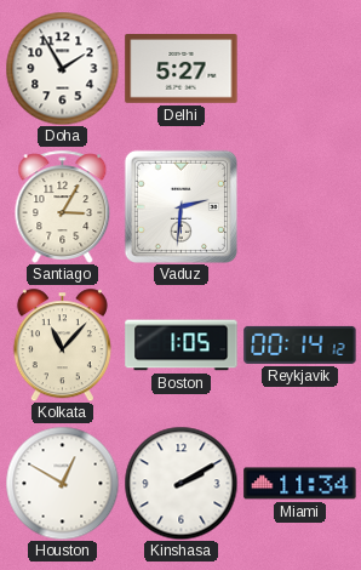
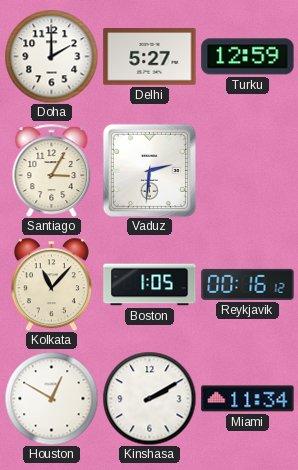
Doha: 1:55 -> 2:00
Turku: none -> 12:59
Reykjavik: 00:14 -> 00:16
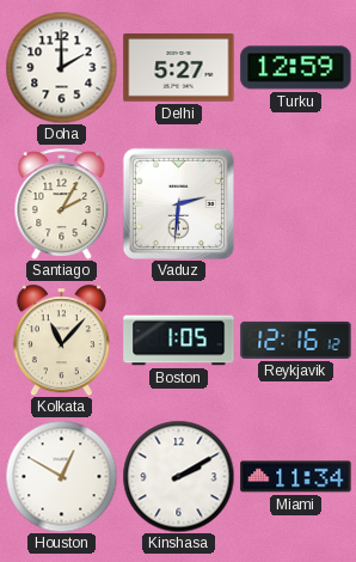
Santiago: 3:05 -> 2:05
Reykjavik: 00:16 -> 12:16
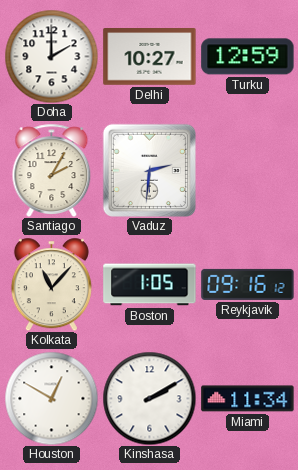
Delhi: 5:27 -> 10:27
Reykjavik: 12:16 -> 09:16
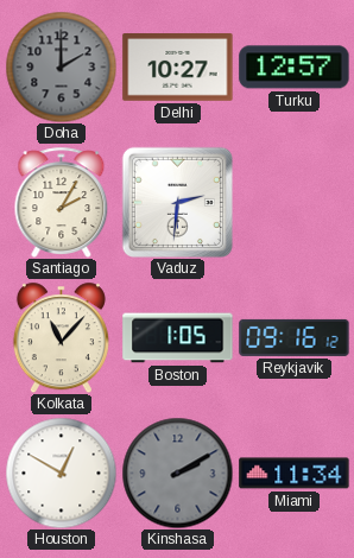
Doha dial: white -> grey
Turku: 12:59 -> 12:57
Kinshasa dial: white -> grey
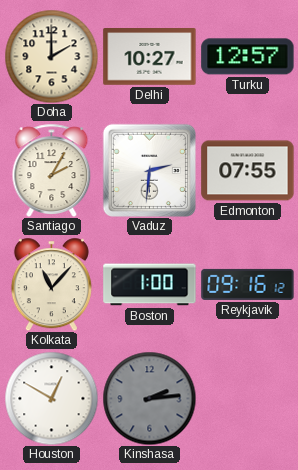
Doha dial: grey -> cream
Edmonton: none -> 07:55
Boston: 1:05 -> 1:00
Kinshasa: 2:10 -> 2:14
Miami: 11:34 -> none
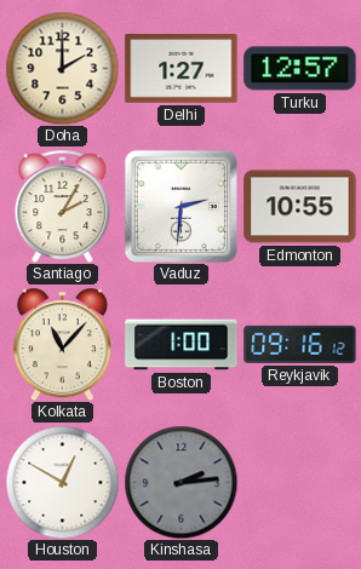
Delhi: 10:27 -> 1:27
Edmonton: 07:55 -> 10:55
